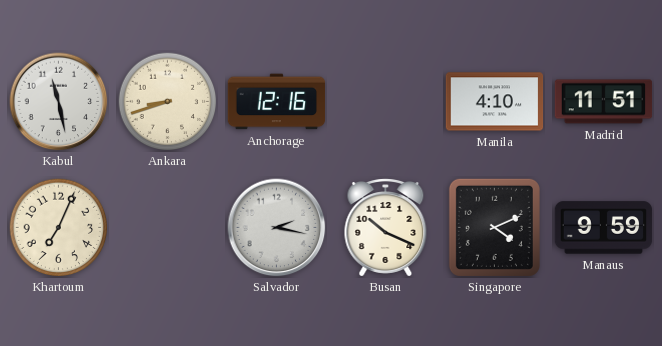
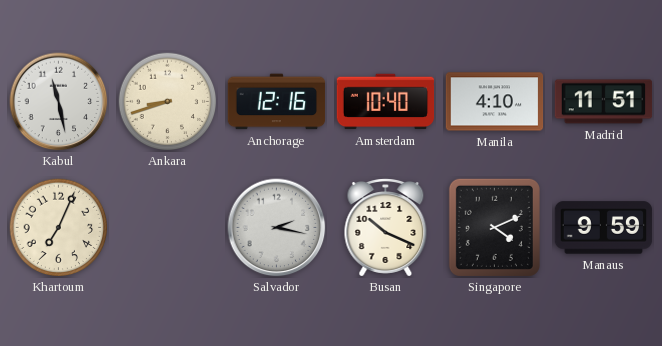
Amsterdam: none -> 10:40
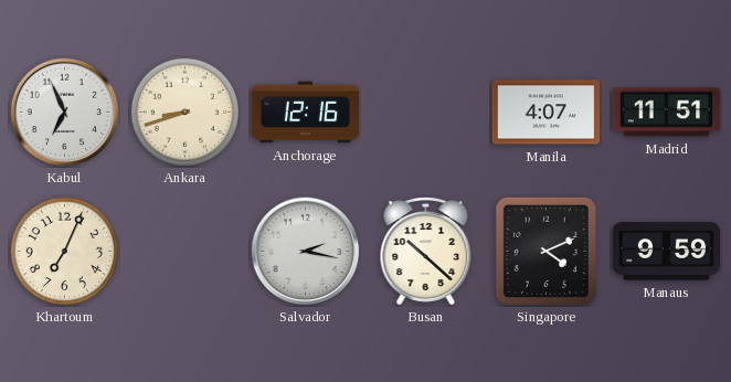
Kabul: 11:28 -> 6:56
Amsterdam: 10:40 -> none
Manila: 4:10 -> 4:07
Busan: 10:19 -> 10:22
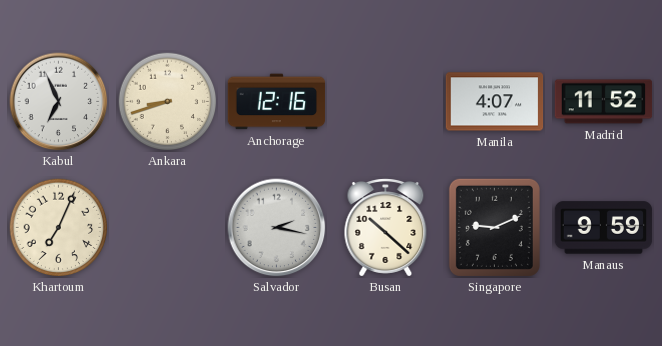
Madrid: 11:51 -> 11:52
Singapore: 4:11 -> 9:11
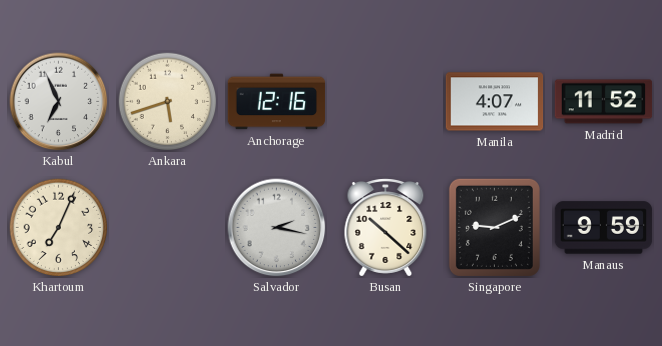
Ankara: 8:42 -> 5:42
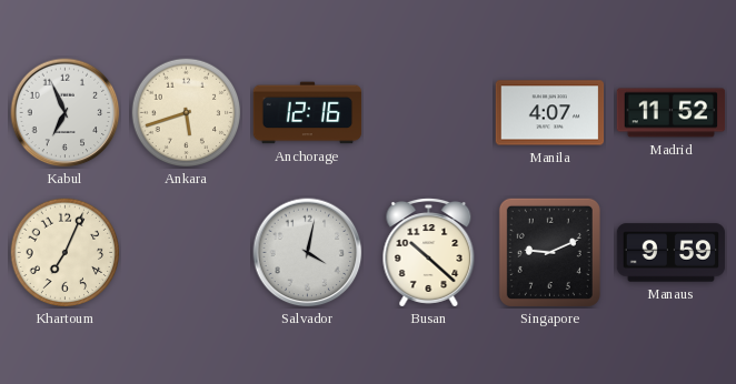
Salvador: 2:17 -> 4:02
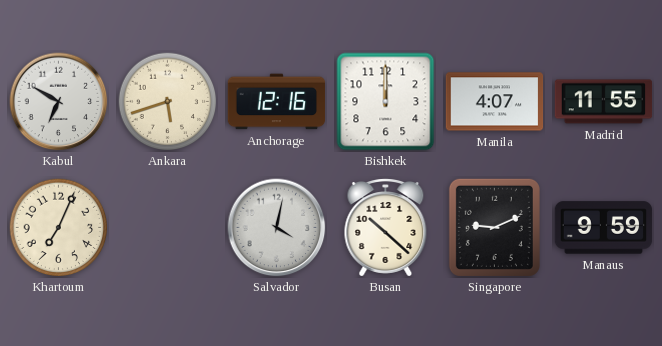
Kabul: 6:56 -> 6:50
Bishkek: none -> 12:00
Madrid: 11:52 -> 11:55
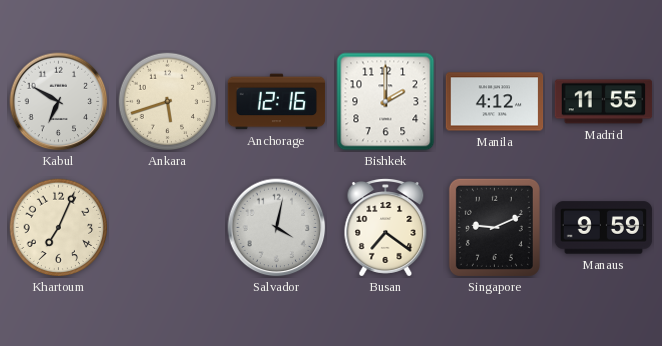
Bishkek: 12:00 -> 2:00
Manila: 4:07 -> 4:12
Busan: 10:22 -> 7:21
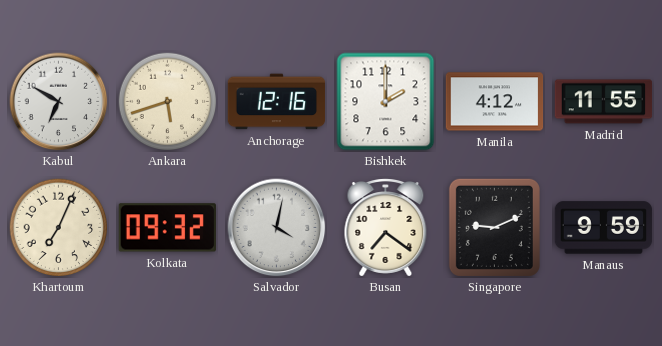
Kolkata: none -> 09:32
